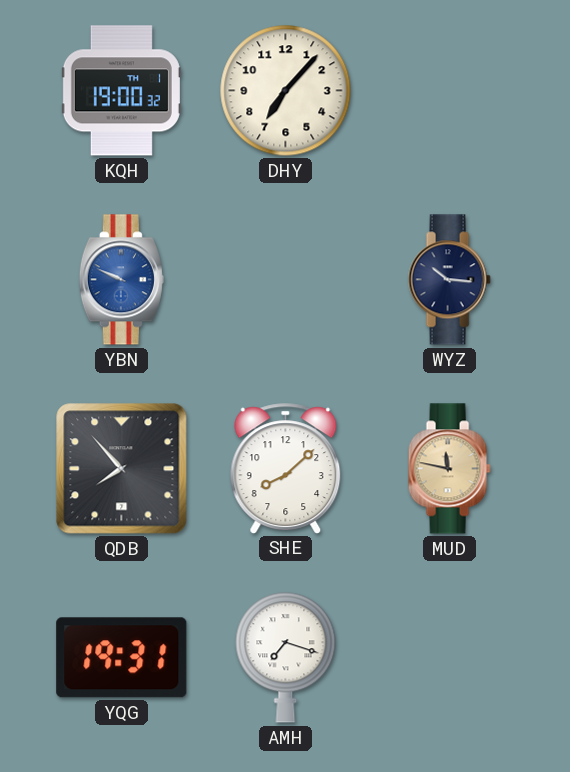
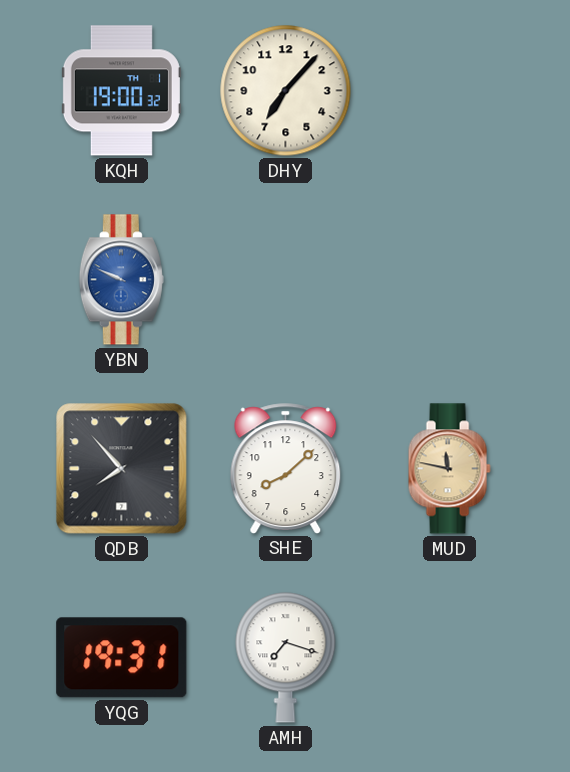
WYZ: 10:16 -> none
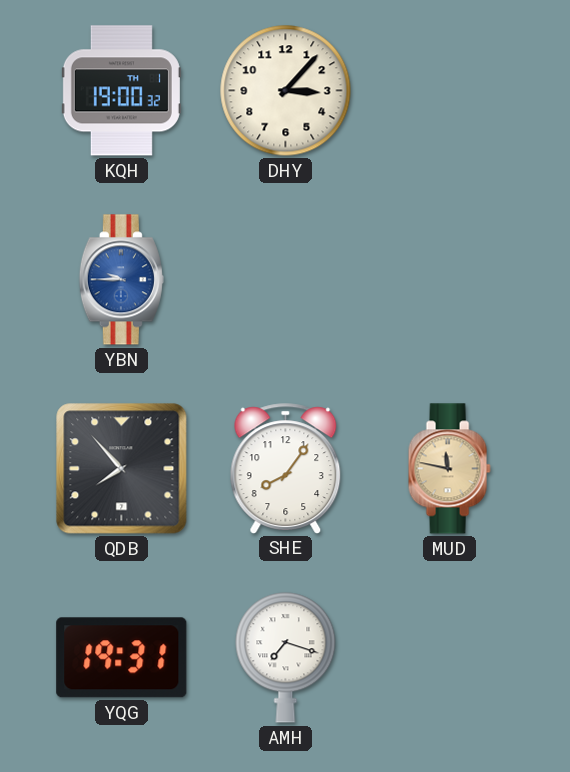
DHY: 7:07 -> 3:07
YBN: 9:49 -> 9:45
SHE: 8:08 -> 8:06
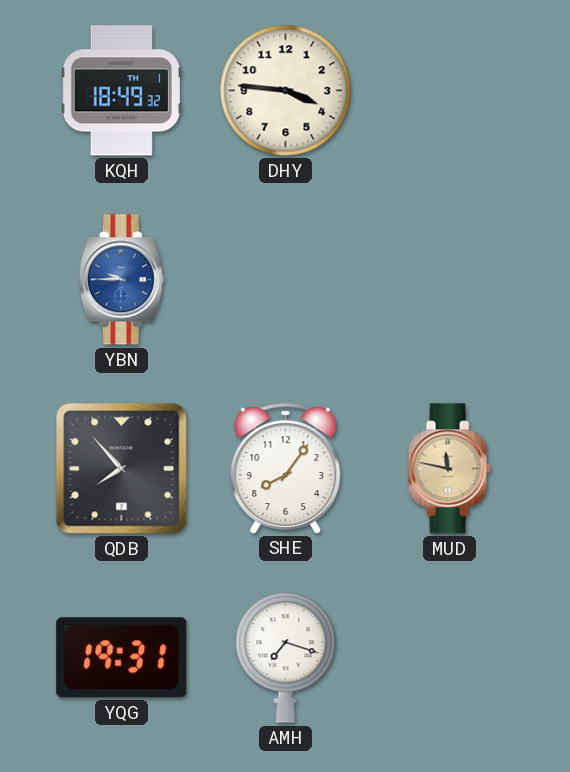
KQH: 19:00 -> 18:49
DHY: 3:07 -> 3:46
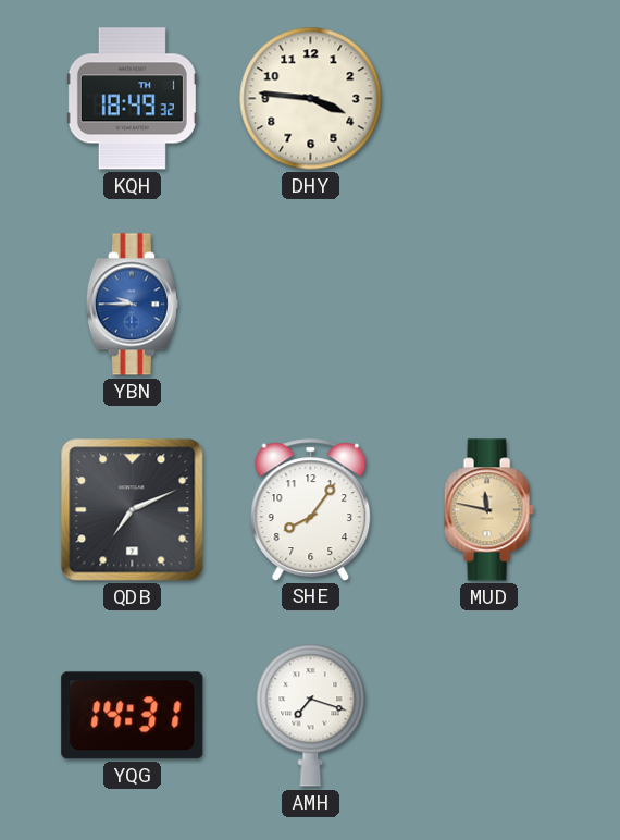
QDB: 7:53 -> 7:11
YQG: 19:31 -> 14:31
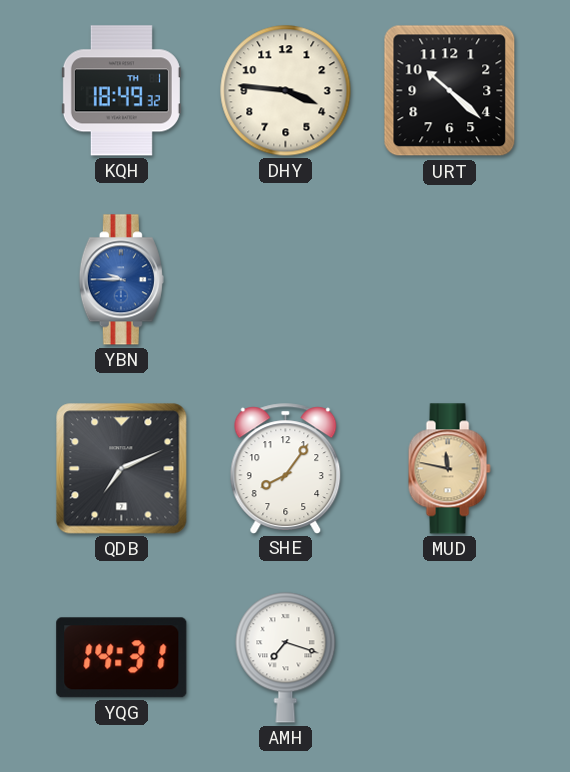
URT: none -> 10:22
